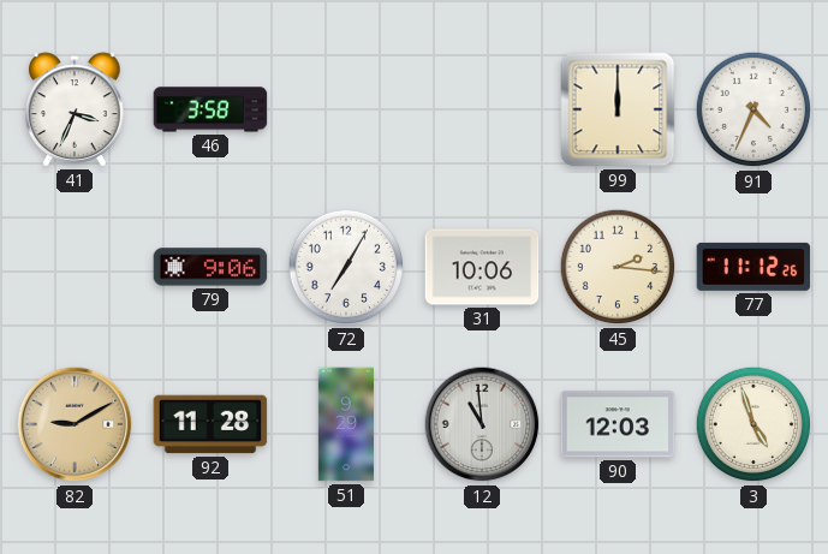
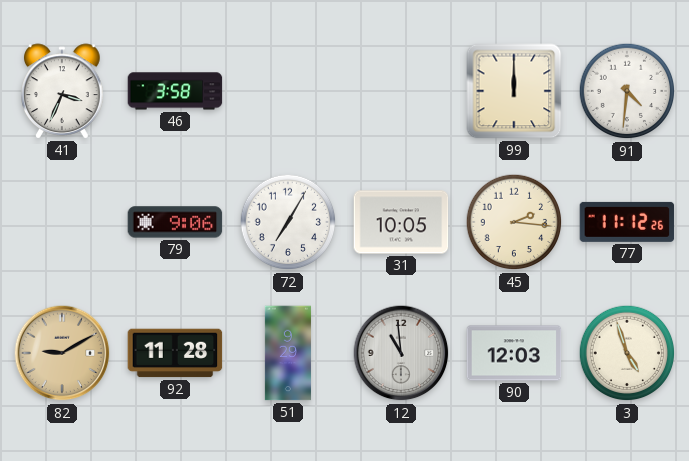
91: 4:34 -> 4:31
31: 10:06 -> 10:05
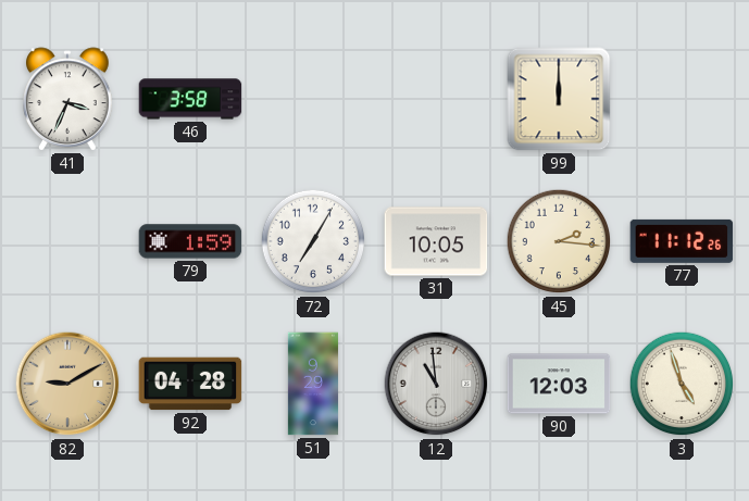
91: 4:31 -> none
79: 9:06 -> 1:59
92: 11:28 -> 04:28
